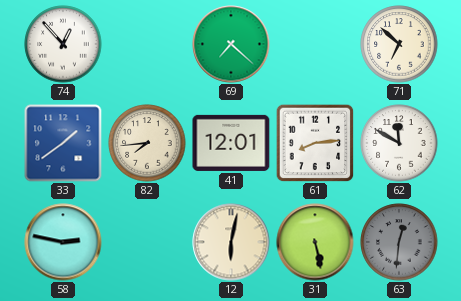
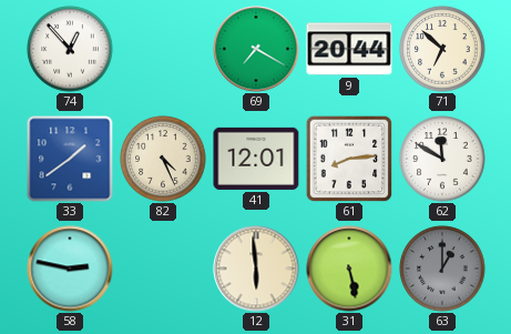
69: 7:22 -> 7:20
9: none -> 20:44
82: 7:44 -> 4:26
12: 6:02 -> 5:59
63: 12:31 -> 1:00
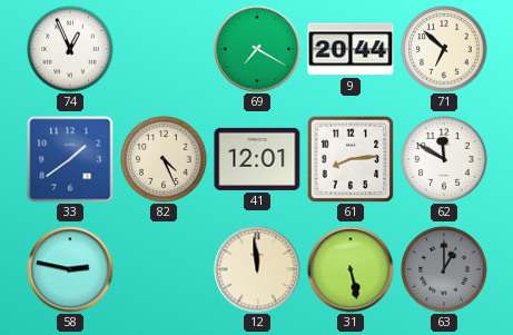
74: 12:53 -> 12:56
12: 5:59 -> 11:59
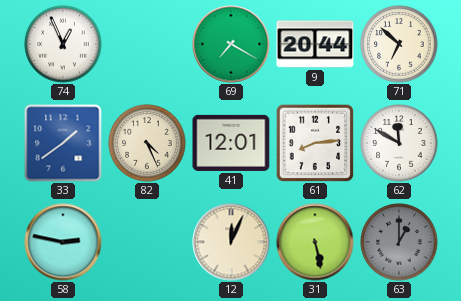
12: 11:59 -> 12:04
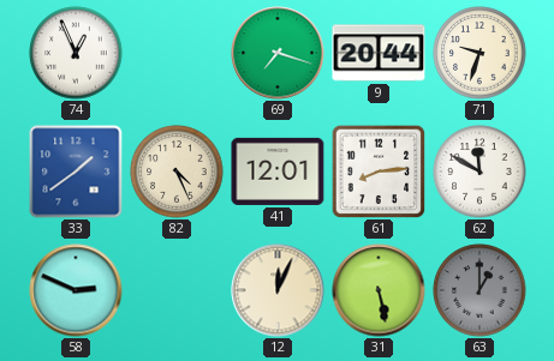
69: 7:20 -> 7:18
71: 6:52 -> 9:33
58: 2:47 -> 2:49
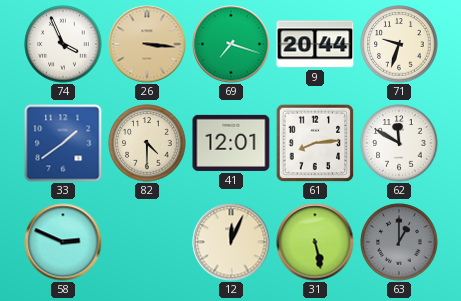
74: 12:56 -> 3:56
26: none -> 3:16
82: 4:26 -> 4:30
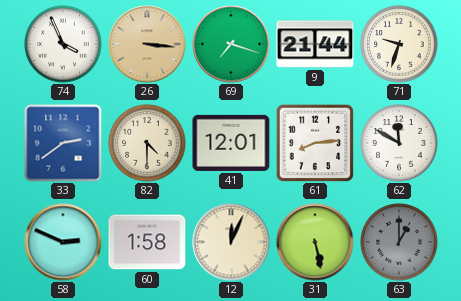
9: 20:44 -> 21:44
33: 1:39 -> 2:39
60: none -> 1:58
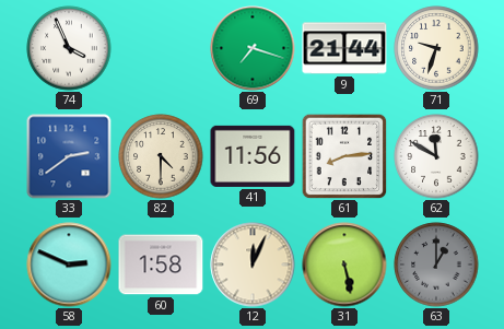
26: 3:16 -> none
41: 12:01 -> 11:56
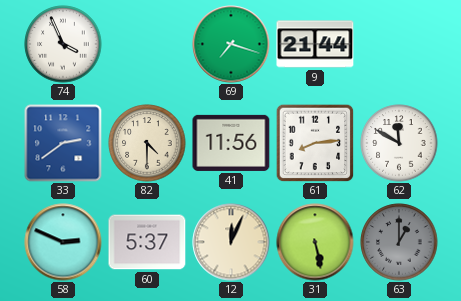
71: 9:33 -> none
60: 1:58 -> 5:37
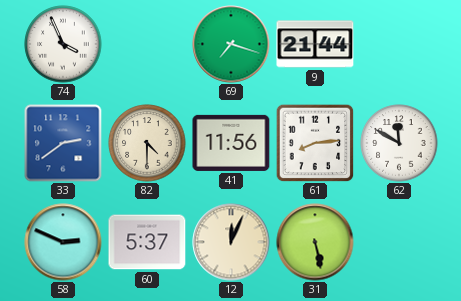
63: 1:00 -> none
